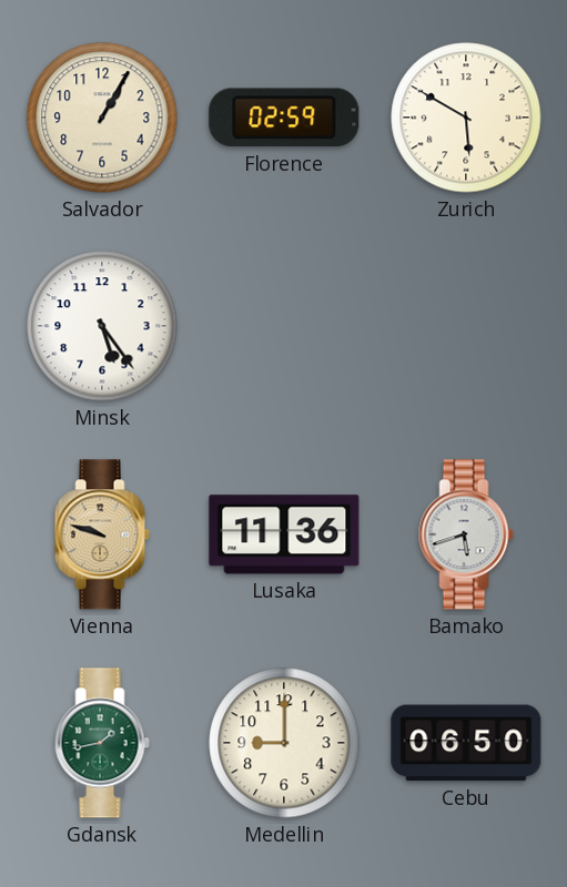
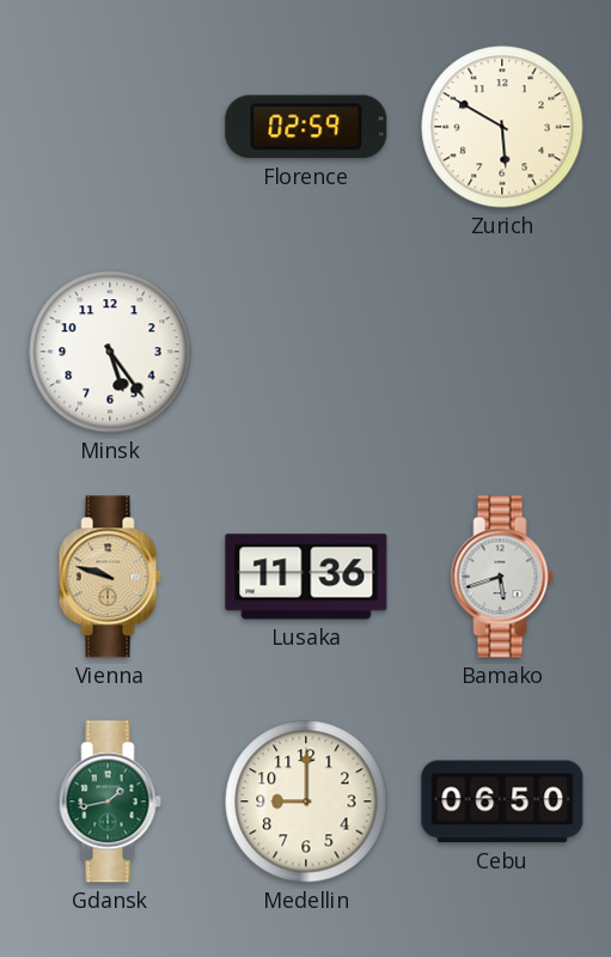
Salvador: 1:05 -> none
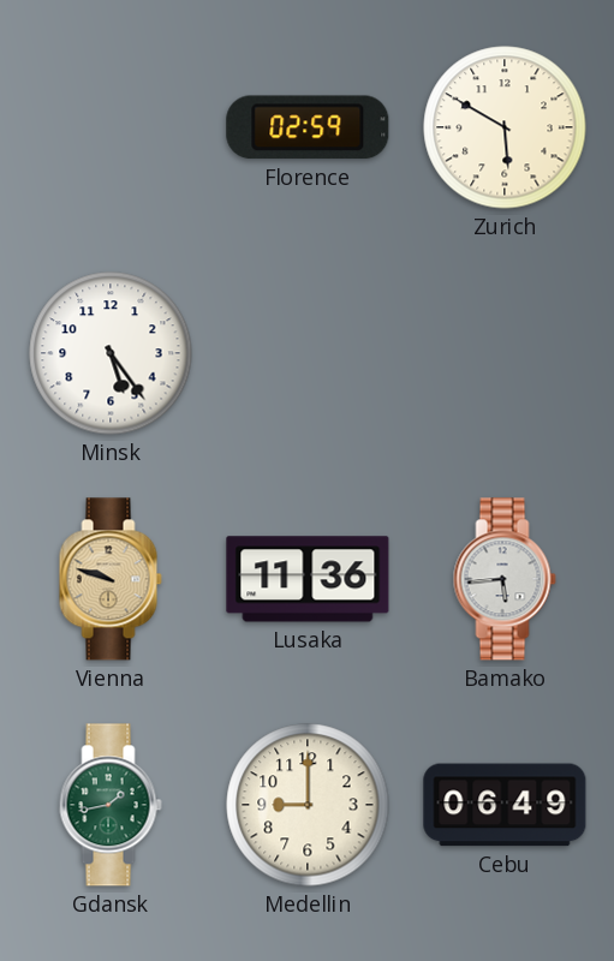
Bamako: 5:42 -> 5:44
Cebu: 06:50 -> 06:49
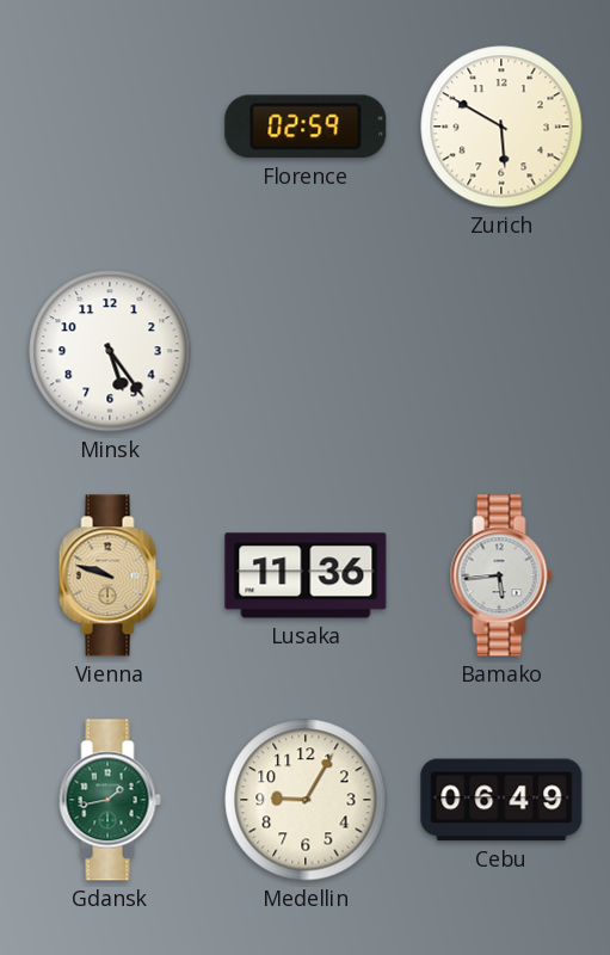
Medellin: 9:00 -> 9:05
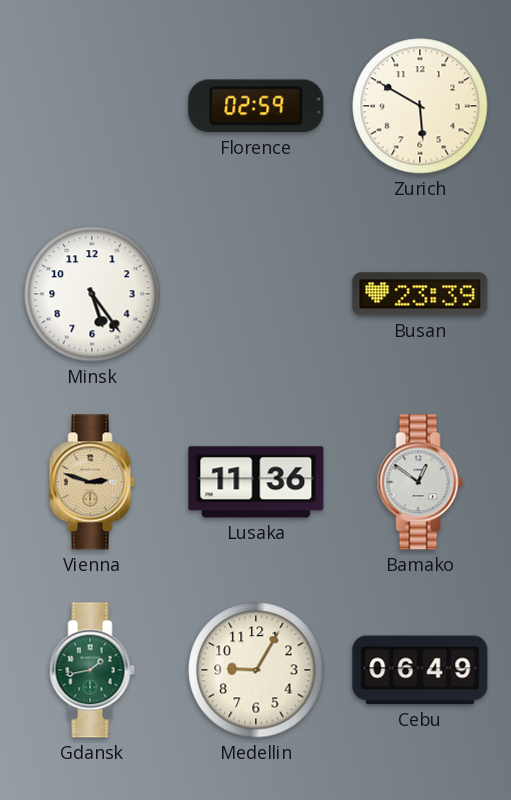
Busan: none -> 23:39
Vienna: 9:48 -> 2:48
Bamako: 5:44 -> 12:51
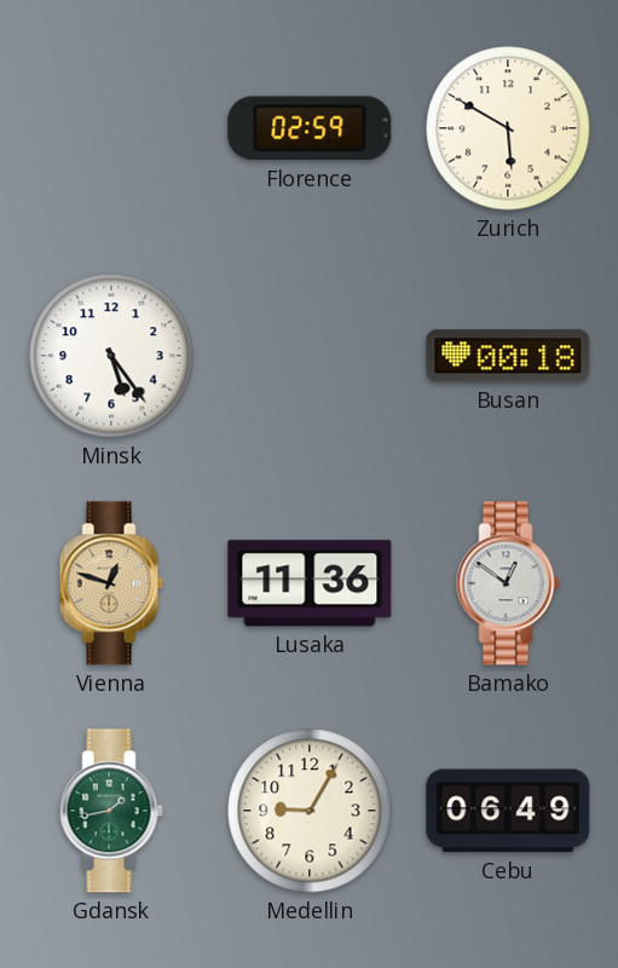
Busan: 23:39 -> 00:18
Vienna: 2:48 -> 12:48
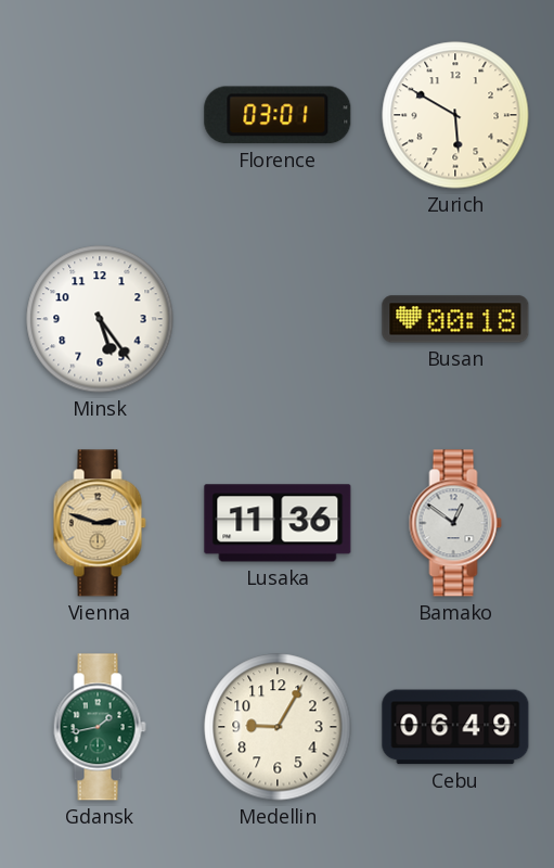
Florence: 02:59 -> 03:01
Vienna: 12:48 -> 2:48
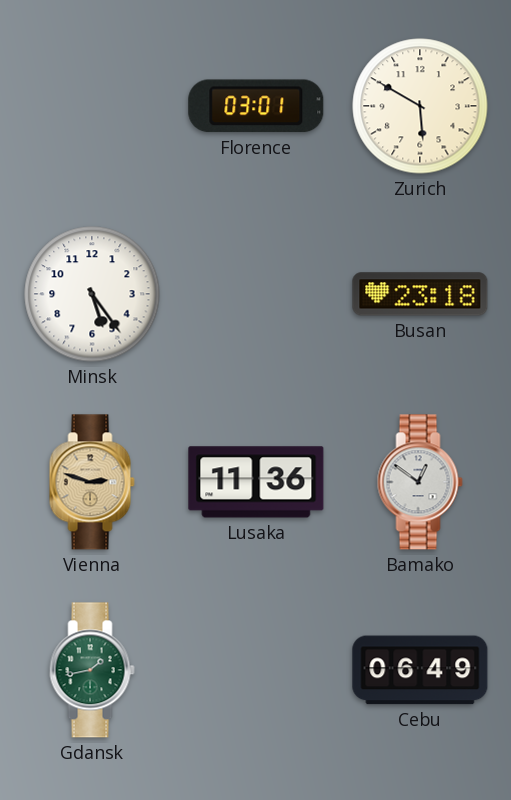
Busan: 00:18 -> 23:18
Medellin: 9:05 -> none
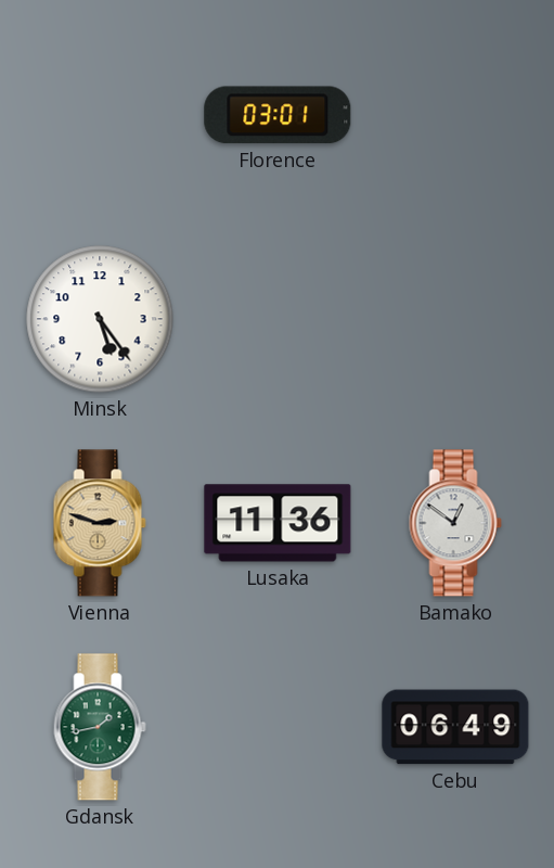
Zurich: 5:50 -> none
Busan: 23:18 -> none
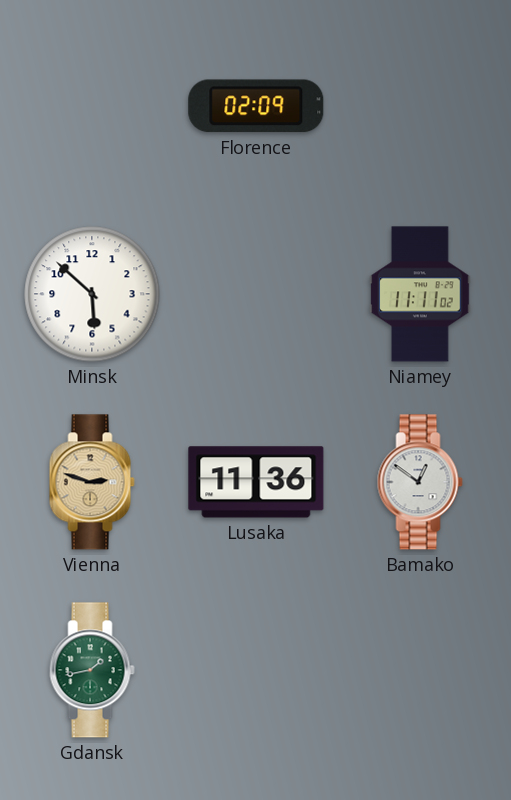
Florence: 03:01 -> 02:09
Minsk: 5:24 -> 5:52
Niamey: none -> 11:11
Cebu: 06:49 -> none
